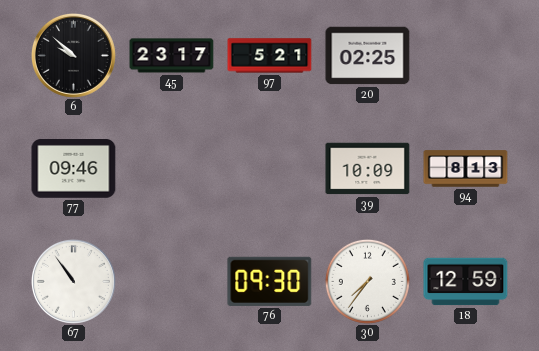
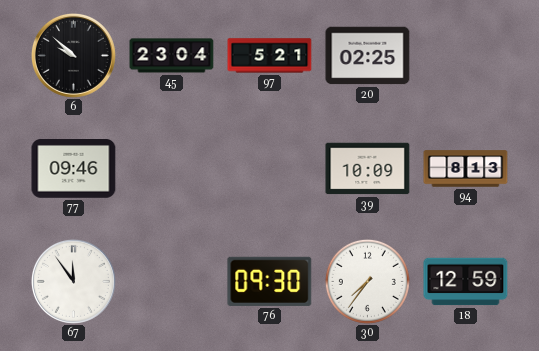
45: 23:17 -> 23:04
67: 10:54 -> 11:54
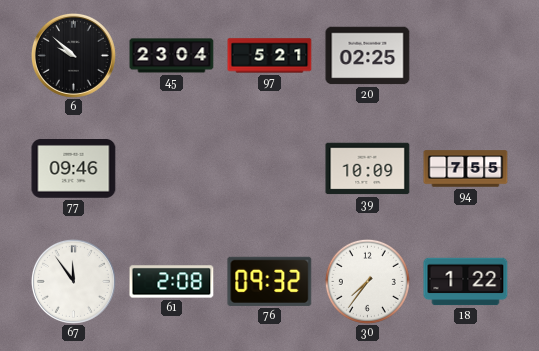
94: 8:13 -> 7:55
61: none -> 2:08
76: 09:30 -> 09:32
18: 12:59 -> 1:22
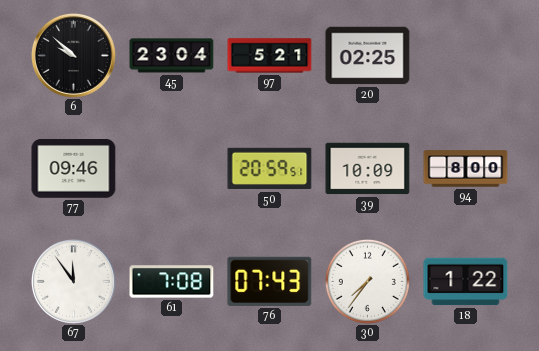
50: none -> 20:59
94: 7:55 -> 8:00
61: 2:08 -> 7:08
76: 09:32 -> 07:43
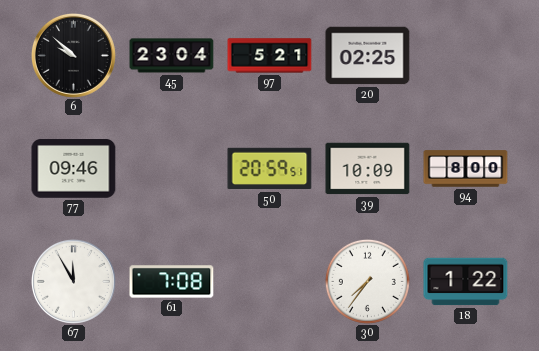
67: 11:54 -> 11:55
76: 07:43 -> none
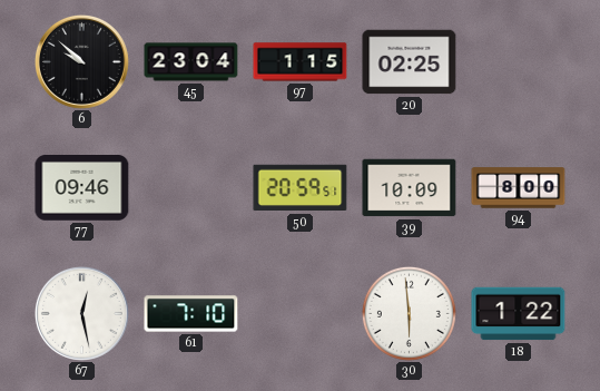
97: 5:21 -> 1:15
67: 11:55 -> 12:28
61: 7:08 -> 7:10
30: 7:36 -> 5:59
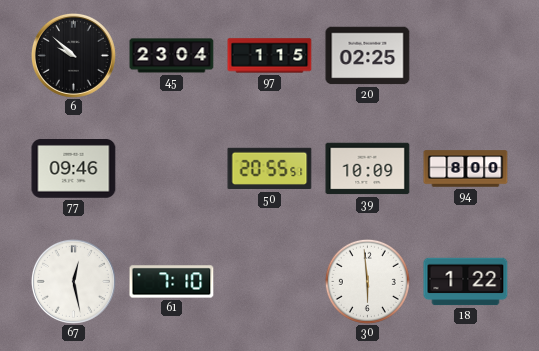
50: 20:59 -> 20:55
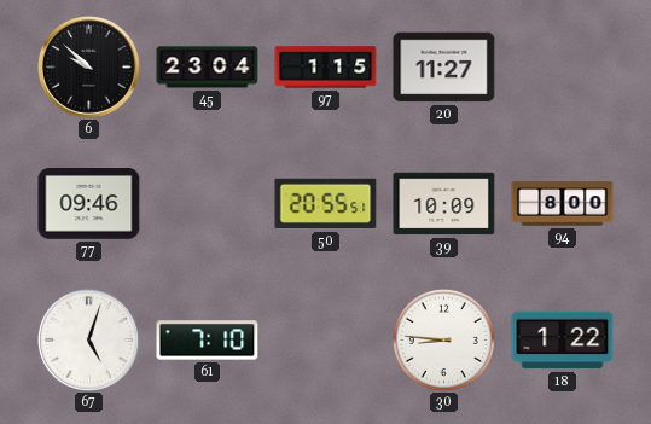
20: 02:25 -> 11:27
67: 12:28 -> 5:03
30: 5:59 -> 8:46
